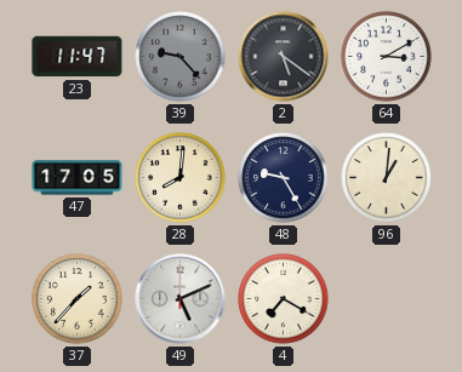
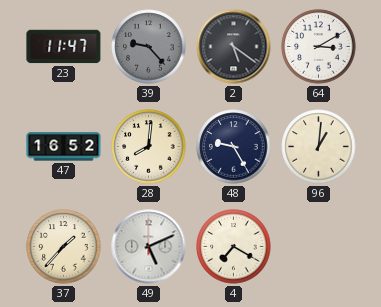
47: 17:05 -> 16:52
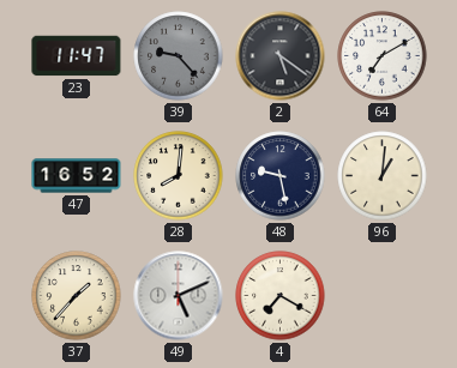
64: 3:10 -> 7:10
48: 9:25 -> 9:28
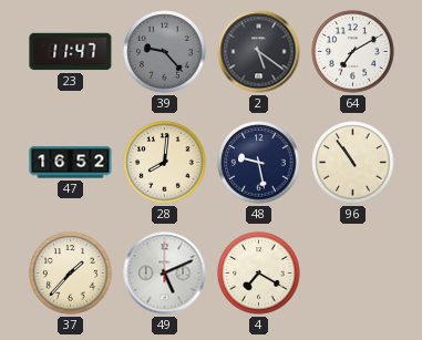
96: 1:01 -> 10:54
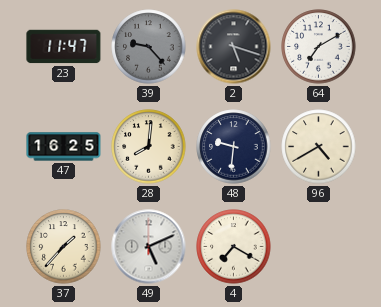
2: 5:21 -> 5:18
47: 16:52 -> 16:25
48: 9:28 -> 9:31
96: 10:54 -> 4:40
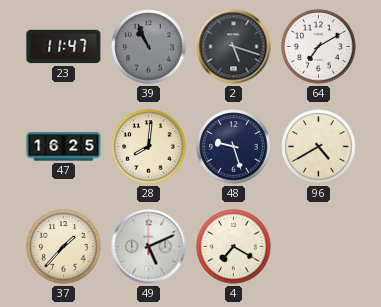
39: 9:23 -> 10:56
48: 9:31 -> 9:27
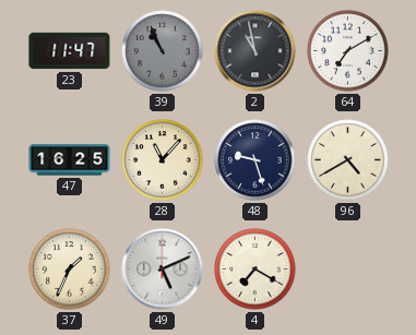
2: 5:18 -> 10:58
28: 8:01 -> 11:07
37: 1:37 -> 1:34
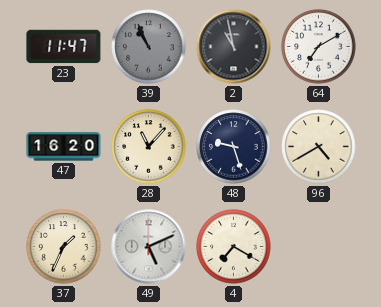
47: 16:25 -> 16:20
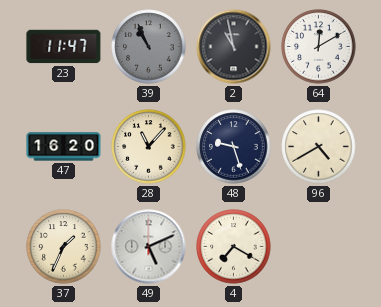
64: 7:10 -> 12:10
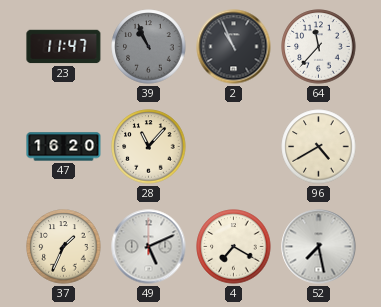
2: 10:58 -> 10:56
64: 12:10 -> 11:37
48: 9:27 -> none
52: none -> 7:28
